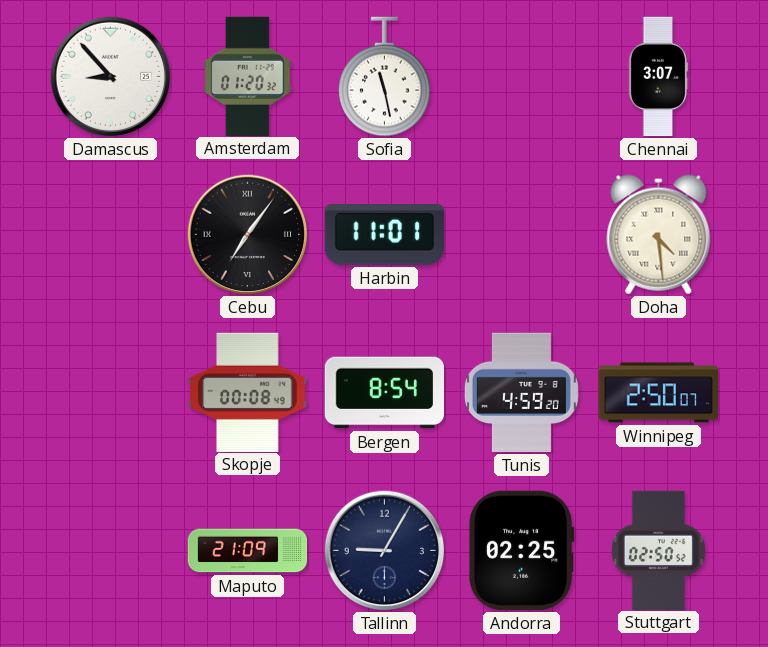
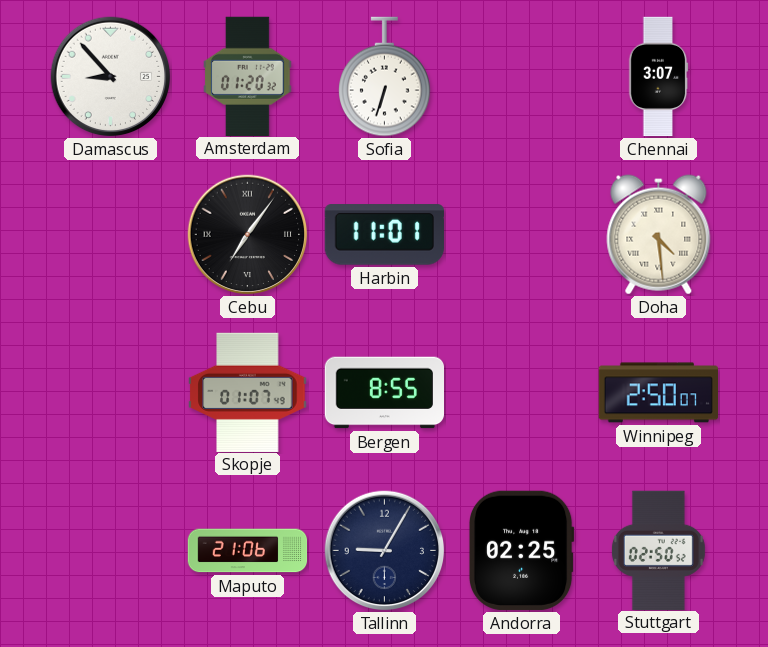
Sofia: 11:28 -> 6:33
Skopje: 00:08 -> 01:07
Bergen: 8:54 -> 8:55
Tunis: 4:59 -> none
Maputo: 21:09 -> 21:06
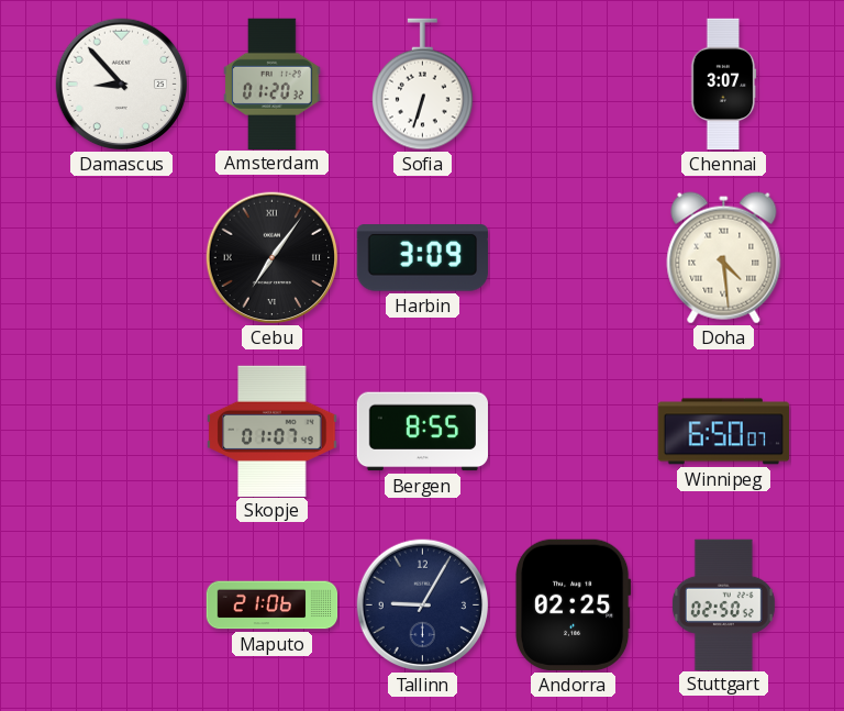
Harbin: 11:01 -> 3:09
Winnipeg: 2:50 -> 6:50
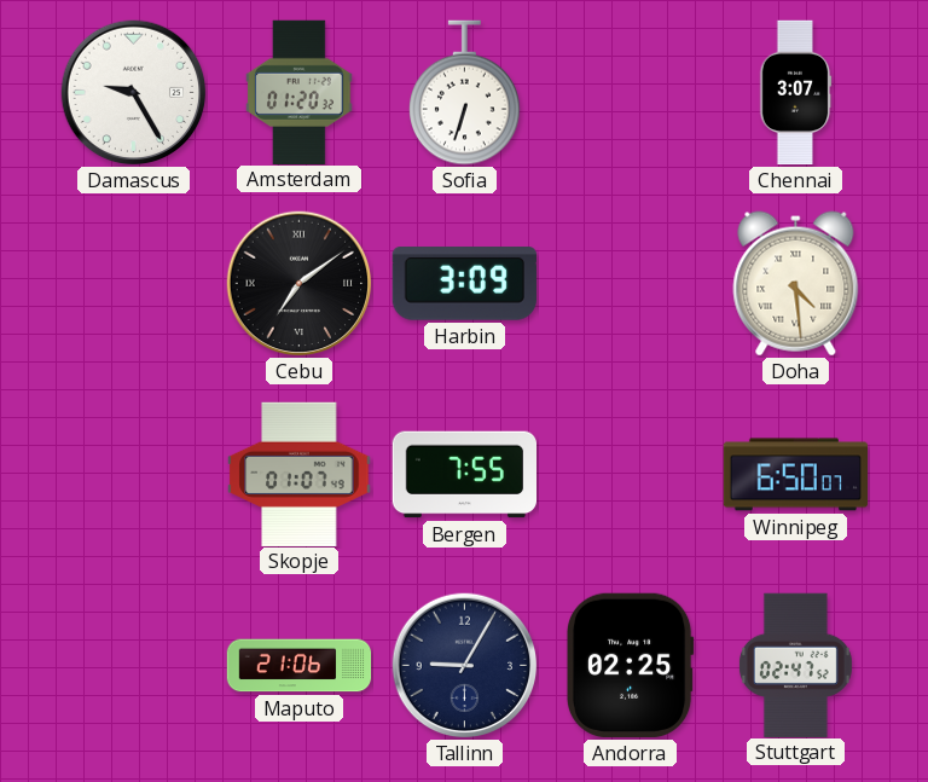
Damascus: 8:53 -> 9:25
Cebu: 7:06 -> 7:09
Bergen: 8:55 -> 7:55
Stuttgart: 02:50 -> 02:47
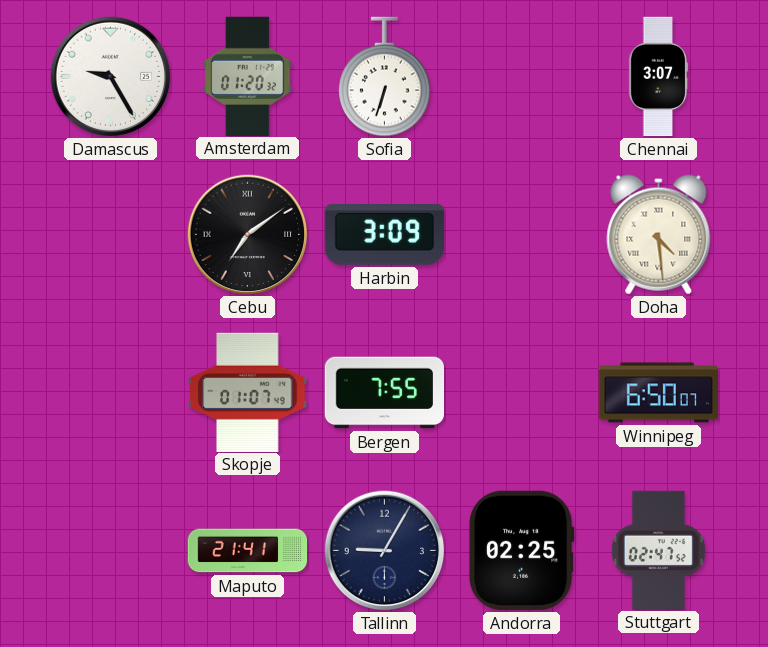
Maputo: 21:06 -> 21:41
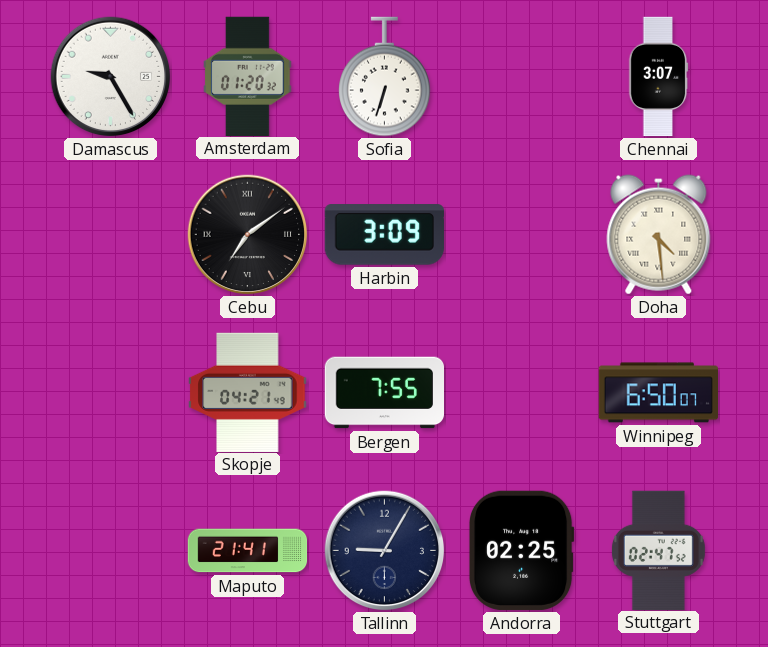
Skopje: 01:07 -> 04:21
